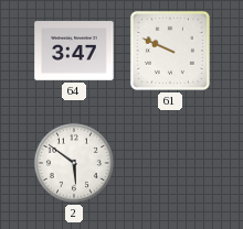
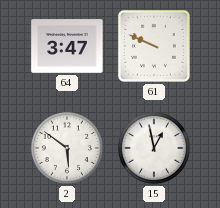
15: none -> 12:58
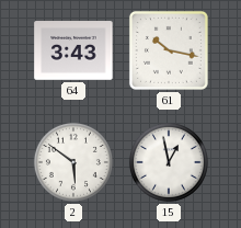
64: 3:47 -> 3:43
61: 9:49 -> 10:17
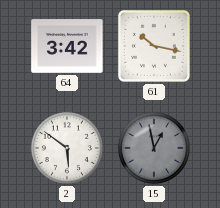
64: 3:43 -> 3:42
15 dial: white -> grey
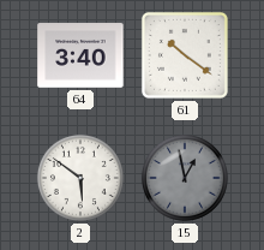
64: 3:42 -> 3:40
61: 10:17 -> 10:21
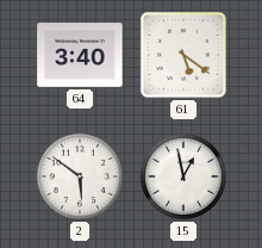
61: 10:21 -> 5:21
15 dial: grey -> white
